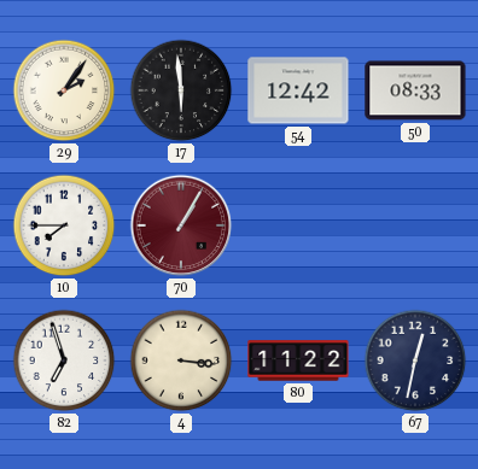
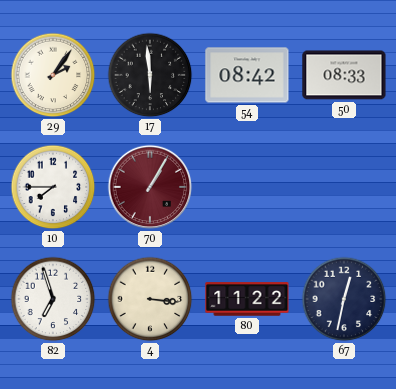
54: 12:42 -> 08:42
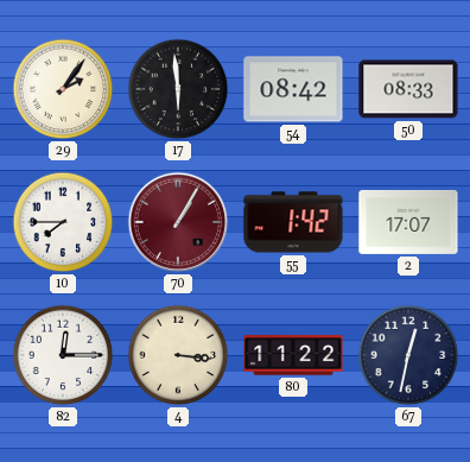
55: none -> 1:42
2: none -> 17:07
82: 6:57 -> 12:15
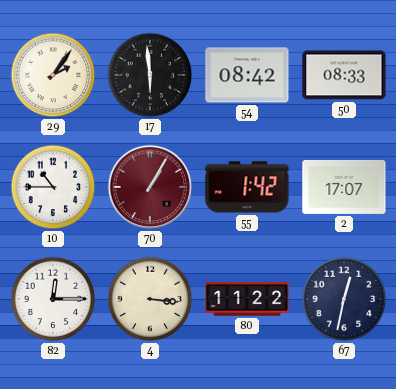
10: 7:45 -> 10:45
